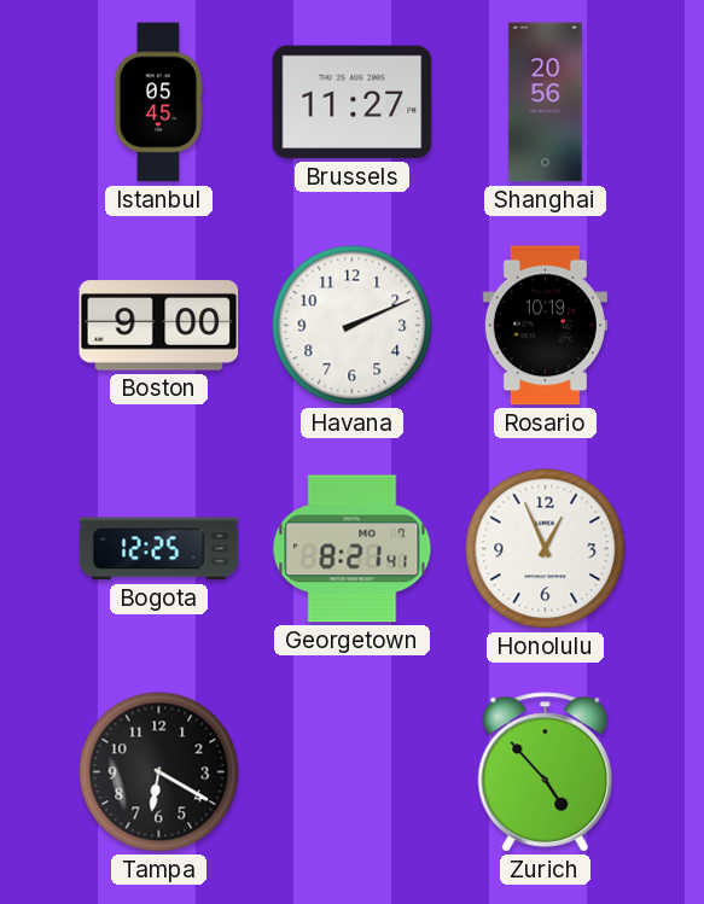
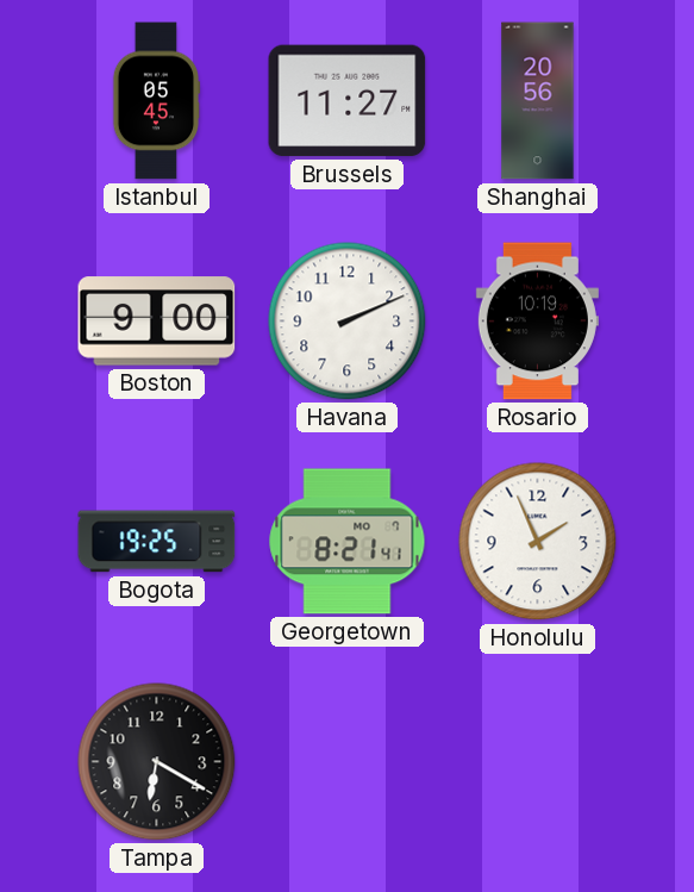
Bogota: 12:25 -> 19:25
Honolulu: 12:56 -> 1:56
Zurich: 4:53 -> none
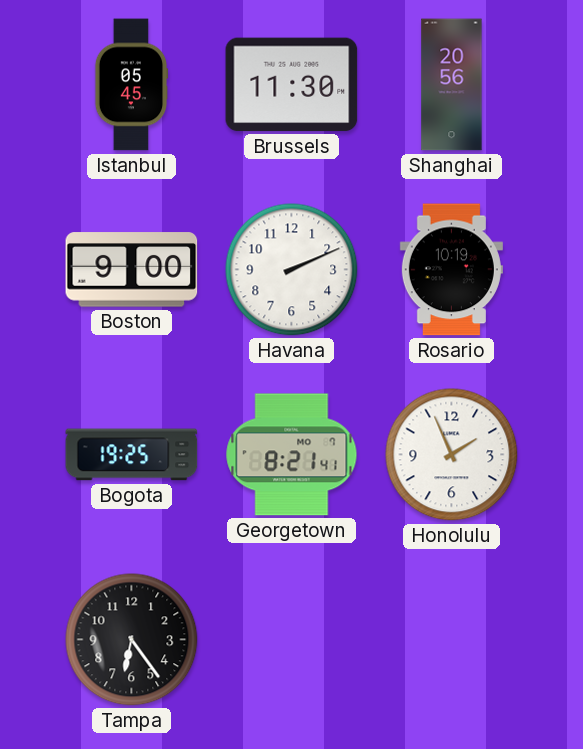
Brussels: 11:27 -> 11:30
Tampa: 6:20 -> 6:24
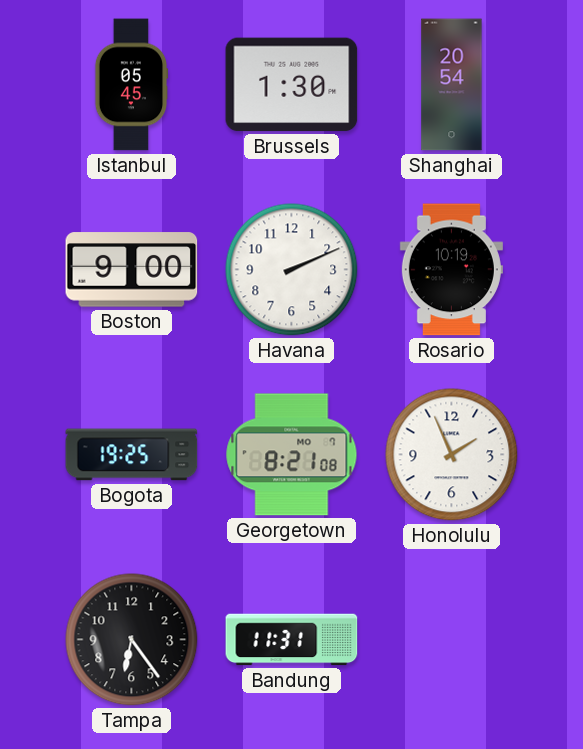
Brussels: 11:30 -> 1:30
Shanghai: 20:56 -> 20:54
Georgetown: 8:21:41 -> 8:21:08
Bandung: none -> 11:31
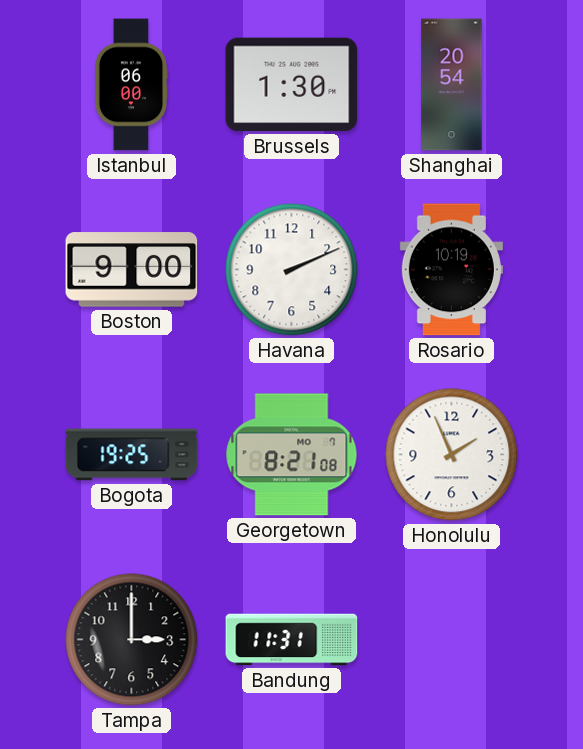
Istanbul: 05:45 -> 06:00
Tampa: 6:24 -> 3:00
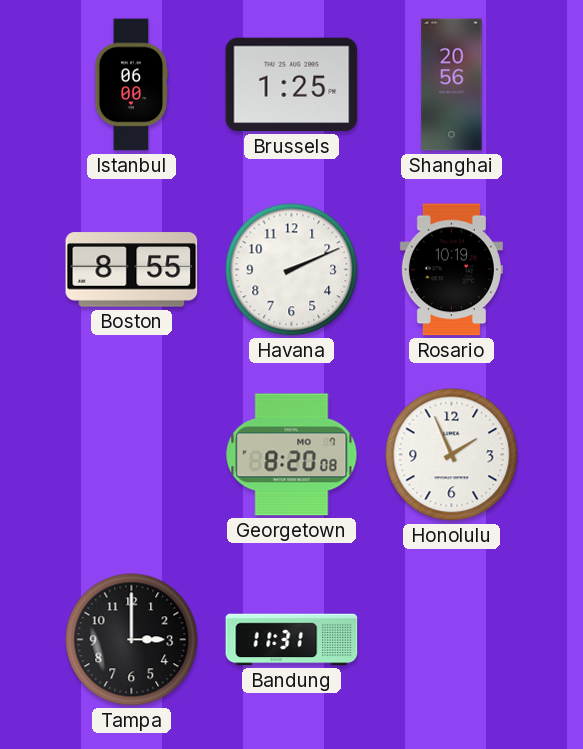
Brussels: 1:30 -> 1:25
Shanghai: 20:54 -> 20:56
Boston: 9:00 -> 8:55
Bogota: 19:25 -> none
Georgetown: 8:21 -> 8:20
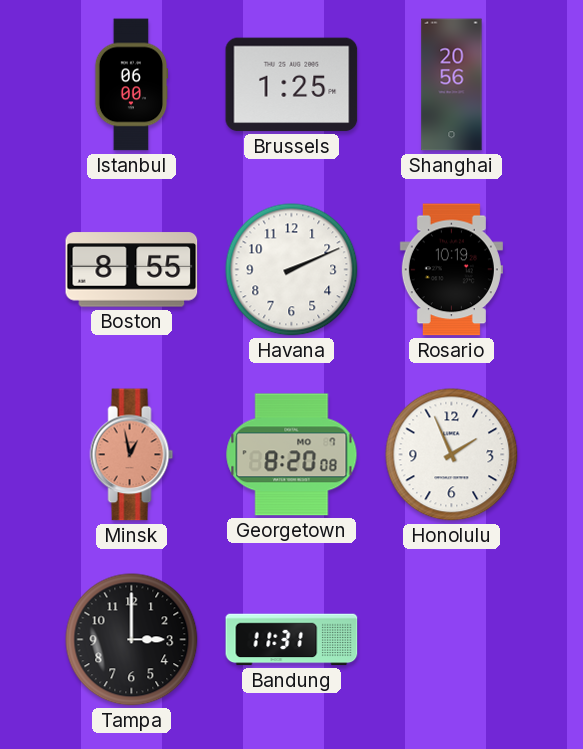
Minsk: none -> 12:58
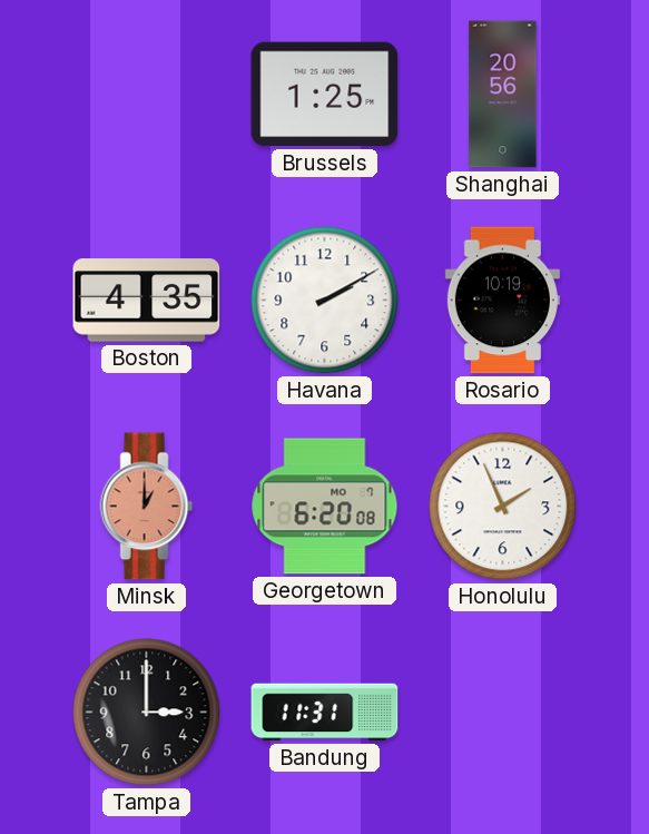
Istanbul: 06:00 -> none
Boston: 8:55 -> 4:35
Havana: 2:11 -> 2:10
Minsk: 12:58 -> 1:00
Georgetown: 8:20 -> 6:20
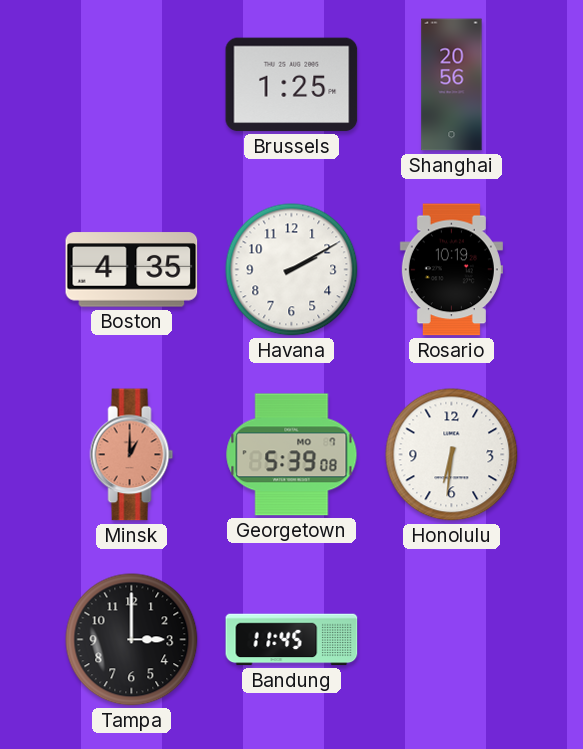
Georgetown: 6:20 -> 5:39
Honolulu: 1:56 -> 6:31
Bandung: 11:31 -> 11:45
